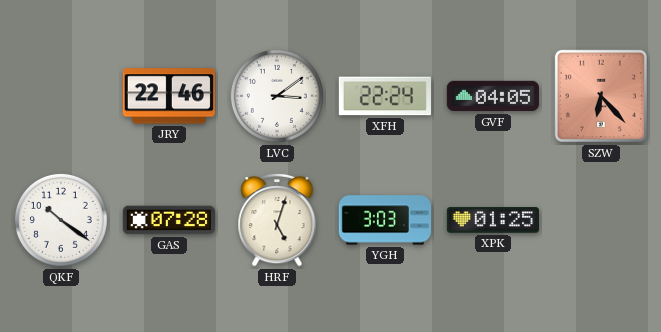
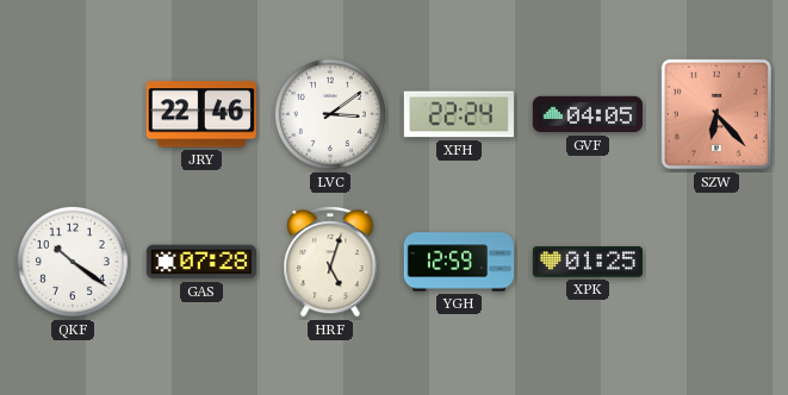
YGH: 3:03 -> 12:59
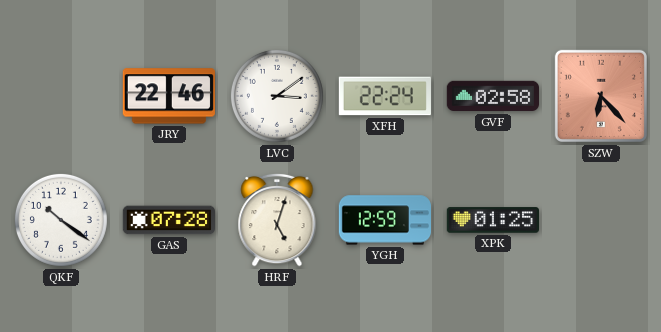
GVF: 04:05 -> 02:58
